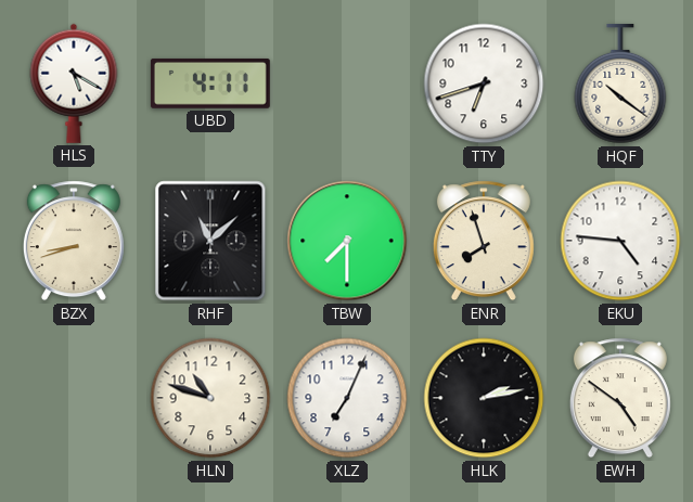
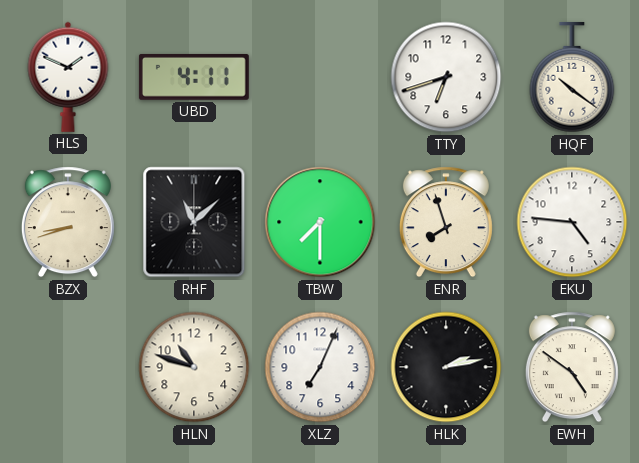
HLS: 5:20 -> 1:49
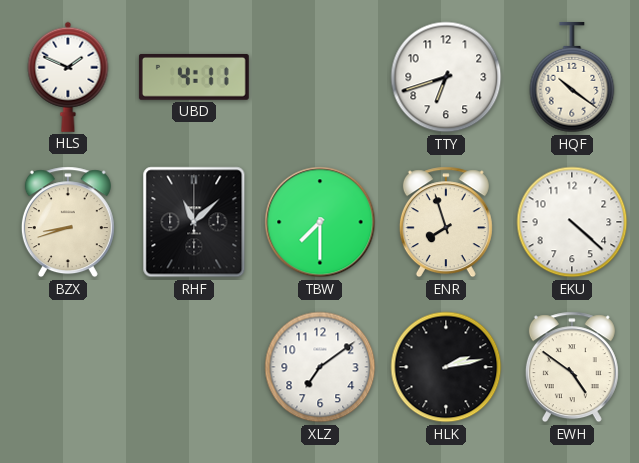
EKU: 4:46 -> 4:22
HLN: 10:48 -> none
XLZ: 7:04 -> 7:09
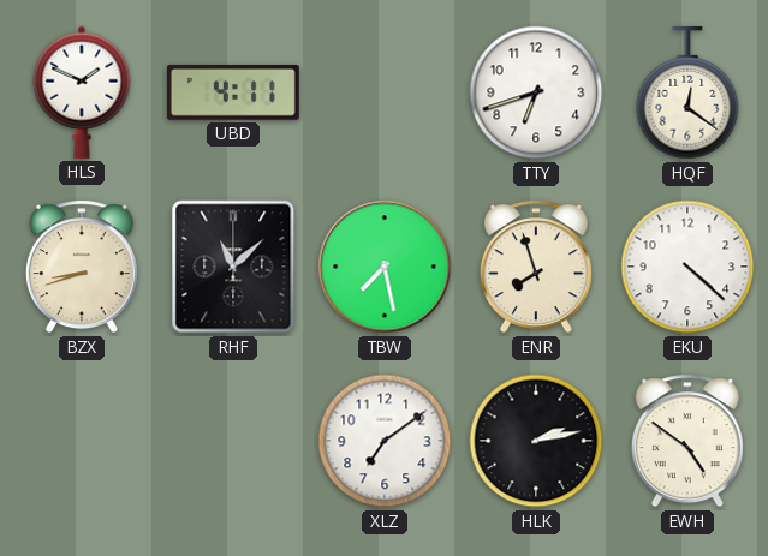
HQF: 10:21 -> 12:21
TBW: 7:30 -> 7:28
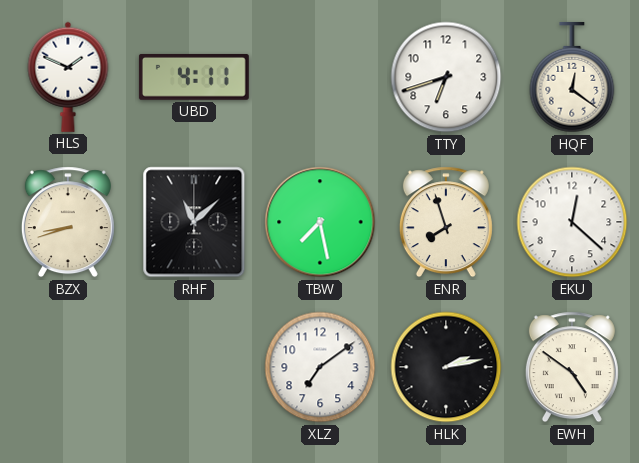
EKU: 4:22 -> 12:22
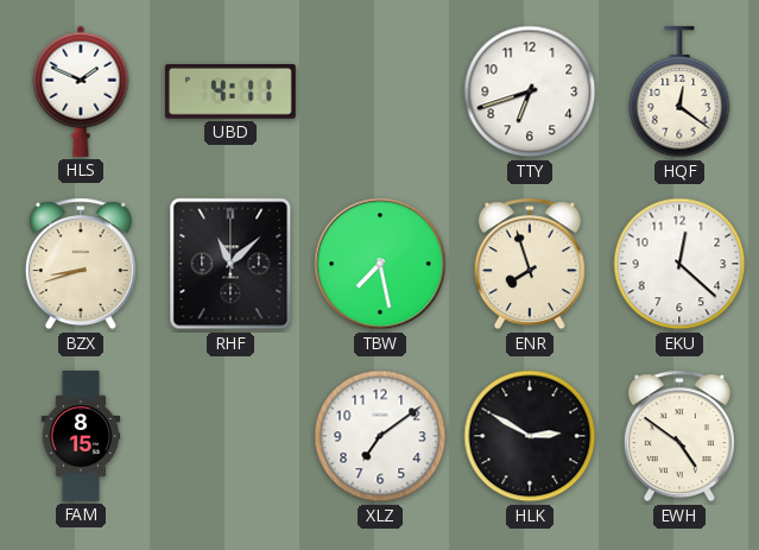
FAM: none -> 8:15
HLK: 2:13 -> 2:50
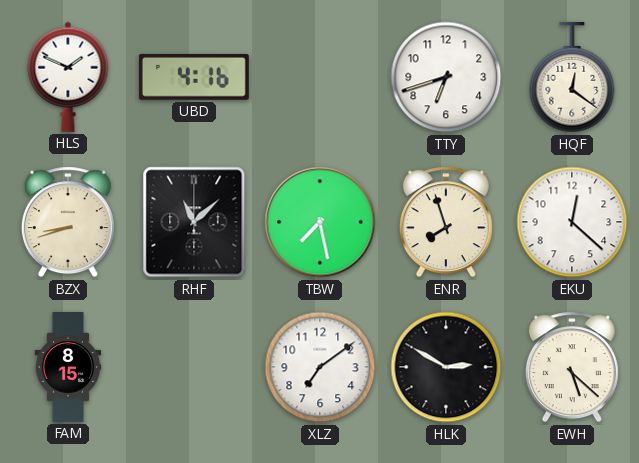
UBD: 4:11 -> 4:16
EWH: 4:51 -> 5:22
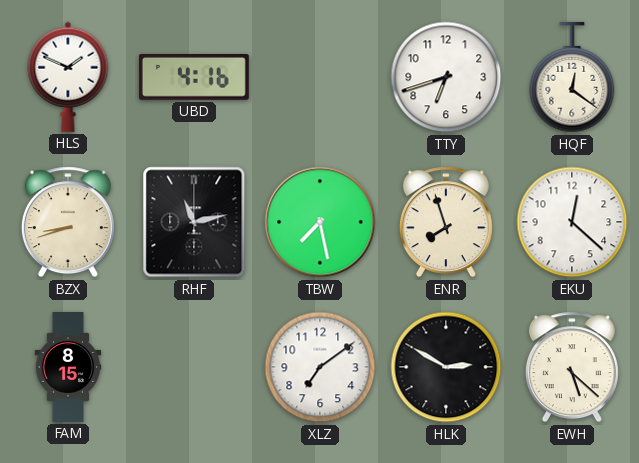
RHF: 11:08 -> 11:13
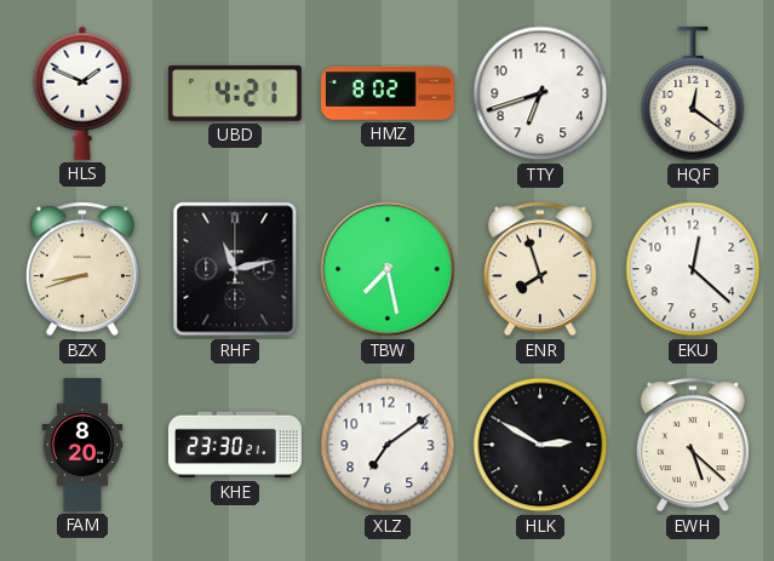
UBD: 4:16 -> 4:21
HMZ: none -> 8:02
FAM: 8:15 -> 8:20
KHE: none -> 23:30
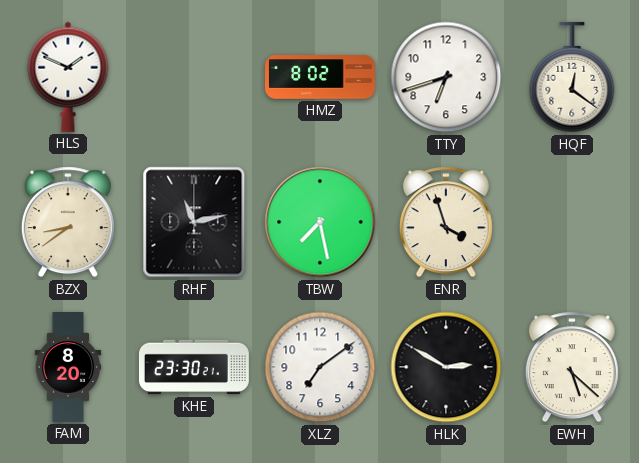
UBD: 4:21 -> none
BZX: 8:42 -> 8:39
ENR: 7:57 -> 3:57
EKU: 12:22 -> none
